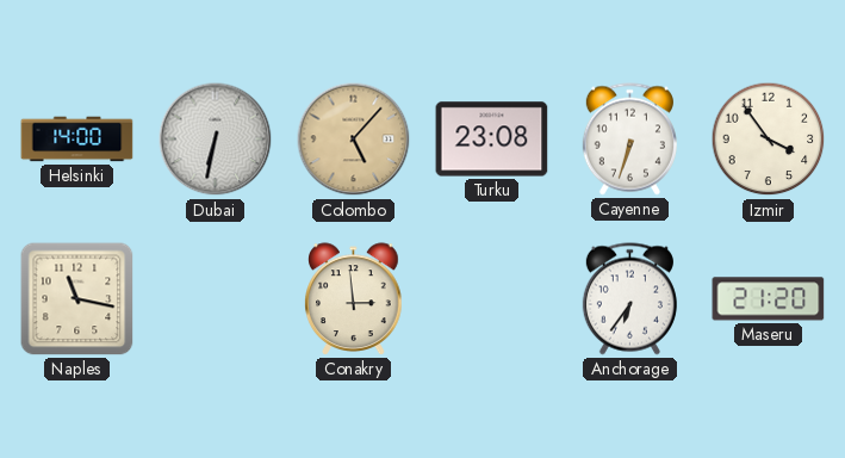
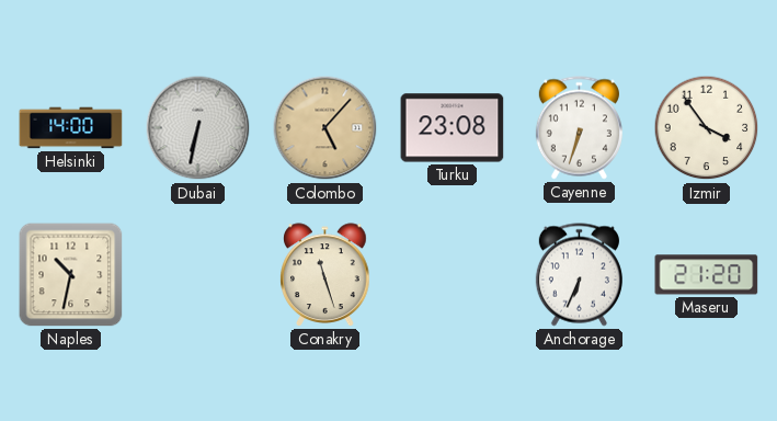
Naples: 11:17 -> 10:32
Conakry: 2:59 -> 11:27
Anchorage: 6:36 -> 6:34
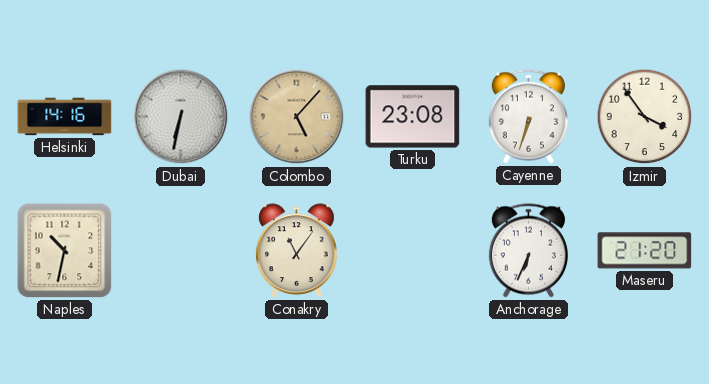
Helsinki: 14:00 -> 14:16
Conakry: 11:27 -> 11:06
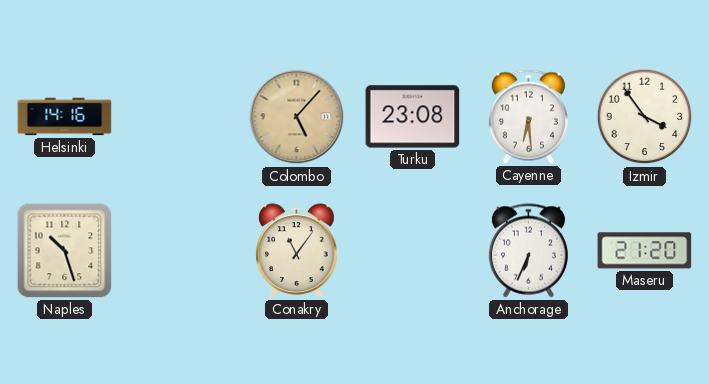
Dubai: 6:32 -> none
Cayenne: 6:33 -> 6:29
Naples: 10:32 -> 10:27
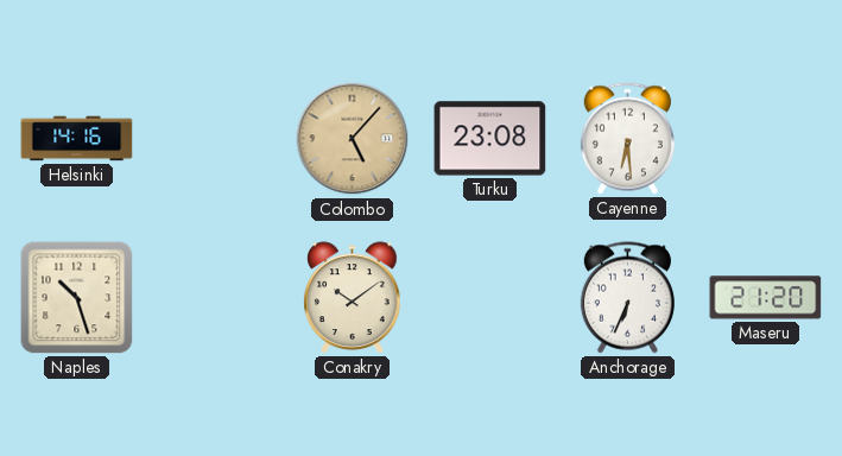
Izmir: 3:54 -> none
Conakry: 11:06 -> 10:09
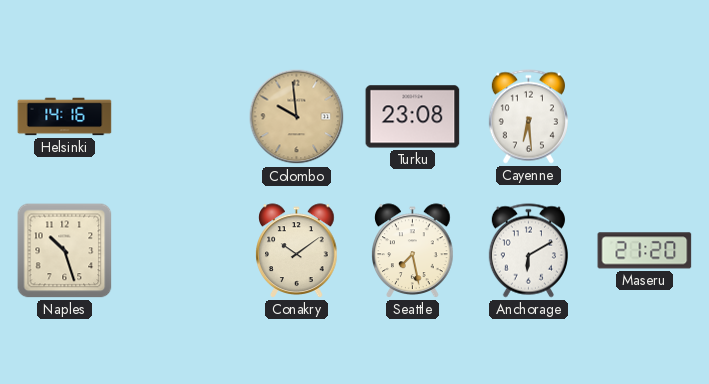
Colombo: 5:07 -> 9:59
Seattle: none -> 7:28
Anchorage: 6:34 -> 6:10
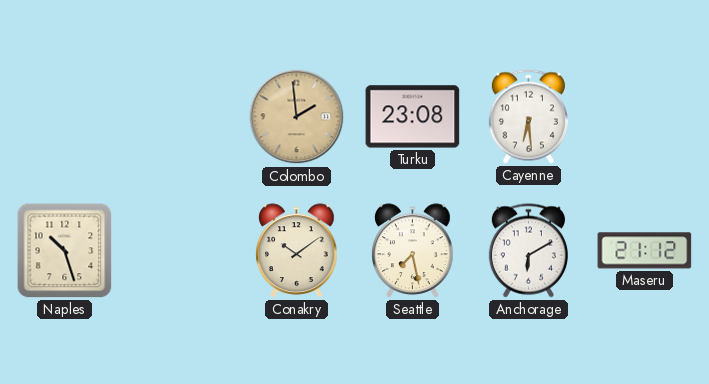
Helsinki: 14:16 -> none
Colombo: 9:59 -> 1:59
Maseru: 21:20 -> 21:12
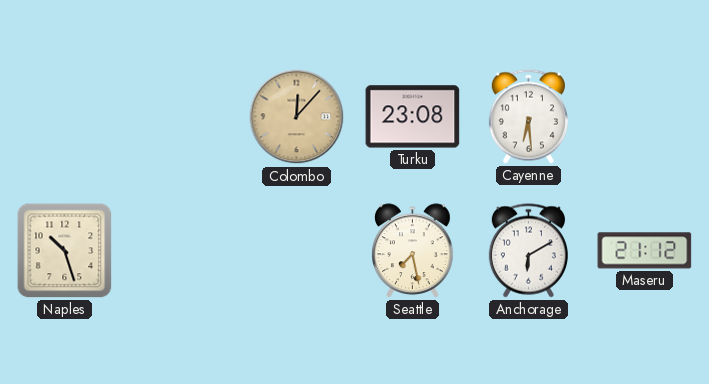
Colombo: 1:59 -> 12:07
Conakry: 10:09 -> none
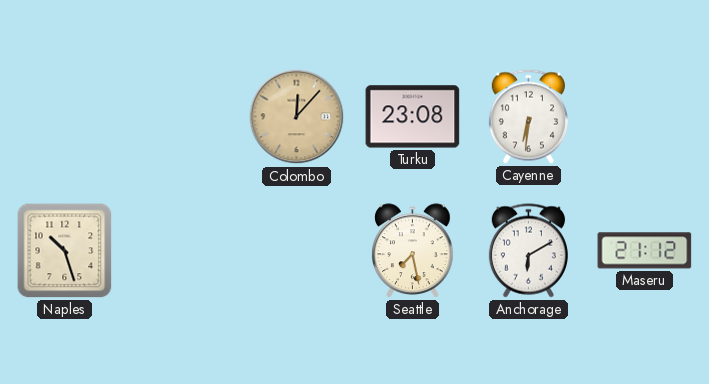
Cayenne: 6:29 -> 6:31
